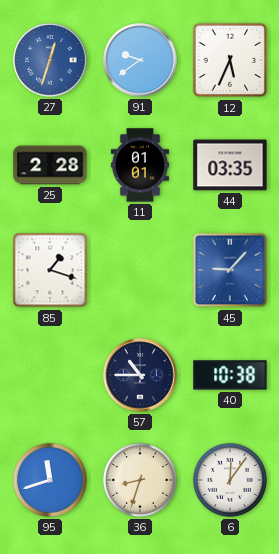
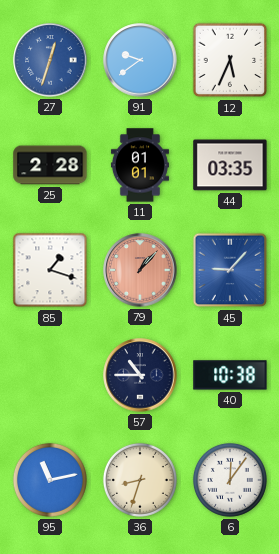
79: none -> 1:07
95: 11:42 -> 11:13
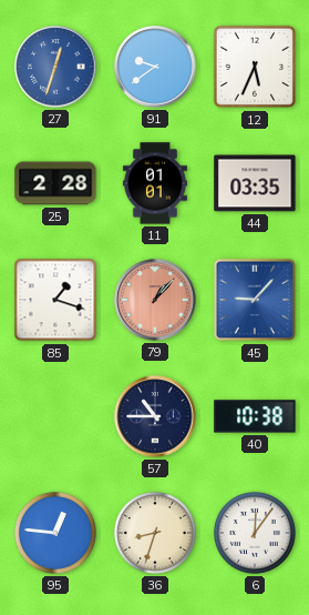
95: 11:13 -> 12:46
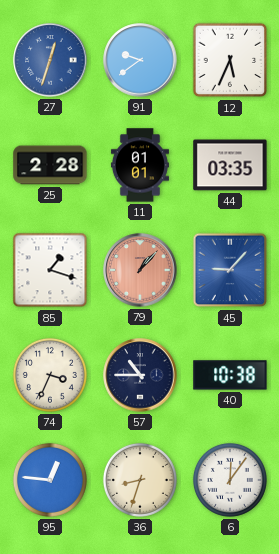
74: none -> 3:34
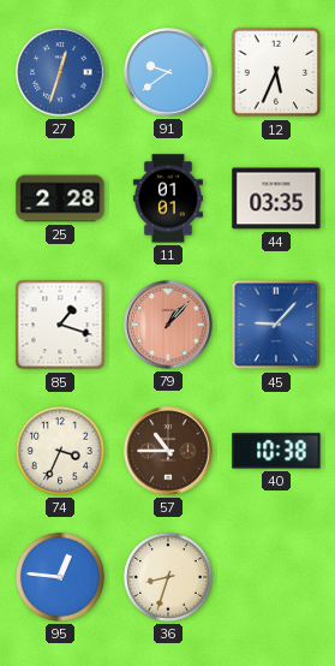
57 dial: navy -> brown
6: 12:06 -> none
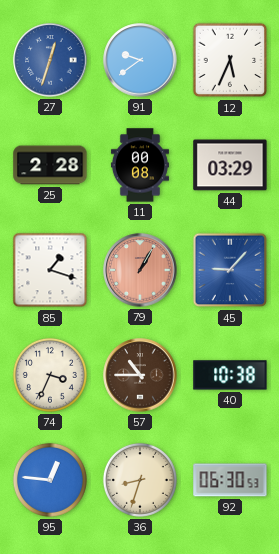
11: 01:01 -> 00:08
44: 03:35 -> 03:29
79: 1:07 -> 1:05
92: none -> 06:30
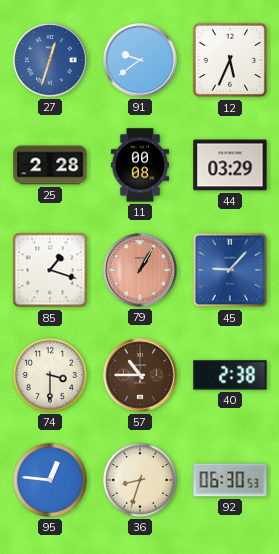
74: 3:34 -> 3:30
40: 10:38 -> 2:38
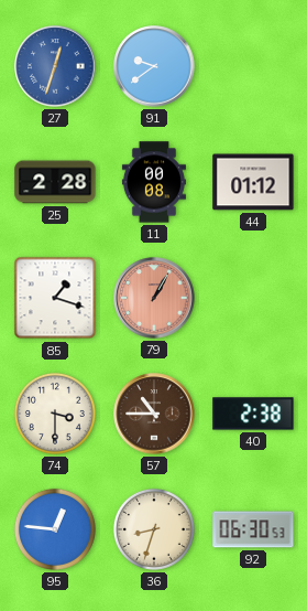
12: 5:34 -> none
44: 03:29 -> 01:12
45: 9:07 -> none
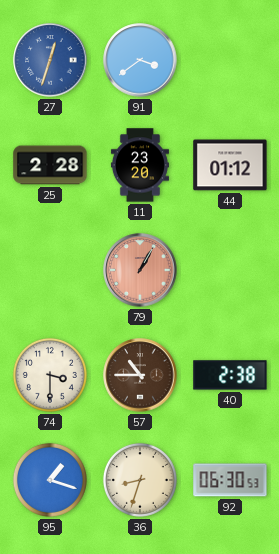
91: 9:39 -> 3:39
11: 00:08 -> 23:20
85: 1:18 -> none
95: 12:46 -> 1:18
